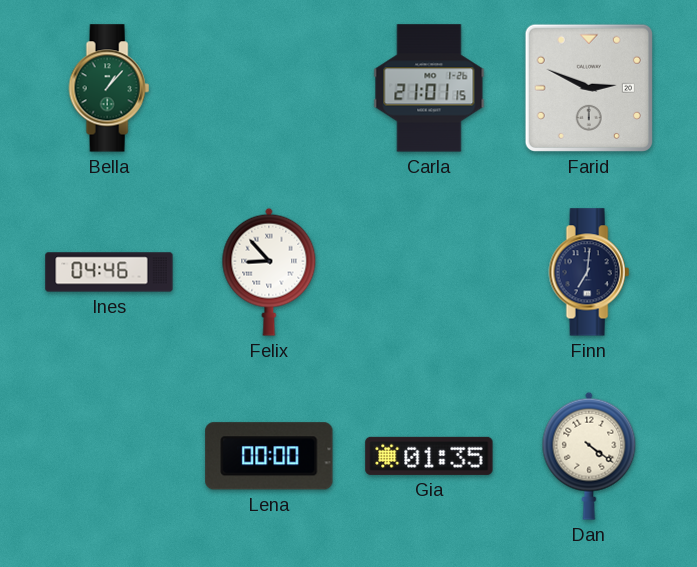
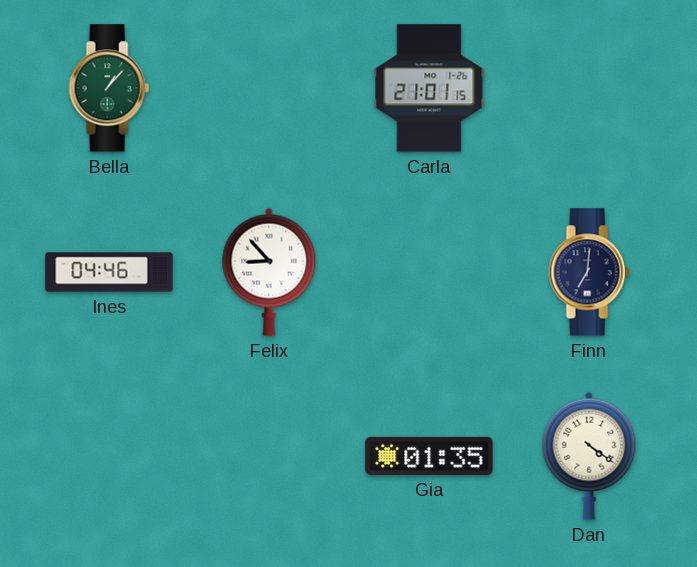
Farid: 2:49 -> none
Lena: 00:00 -> none
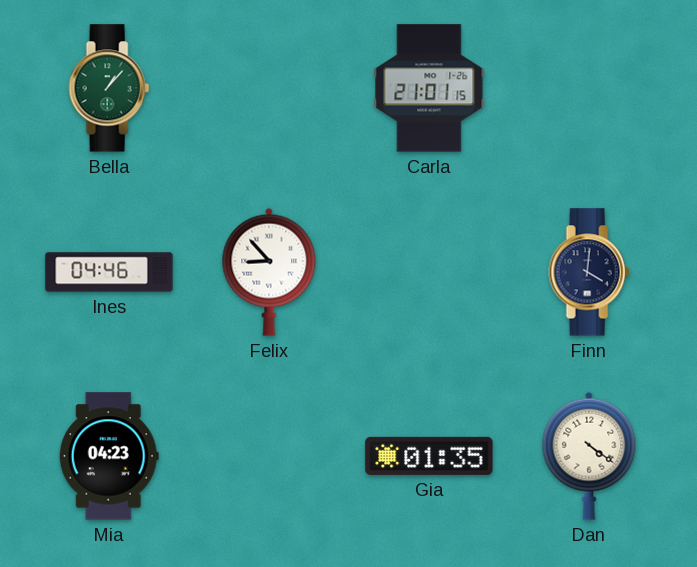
Finn: 7:01 -> 4:01
Mia: none -> 04:23
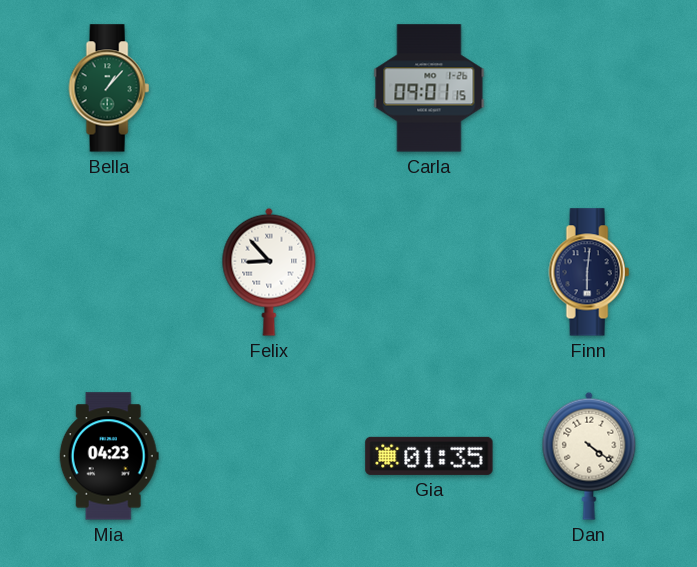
Carla: 21:01 -> 09:01
Ines: 04:46 -> none
Finn: 4:01 -> 6:01
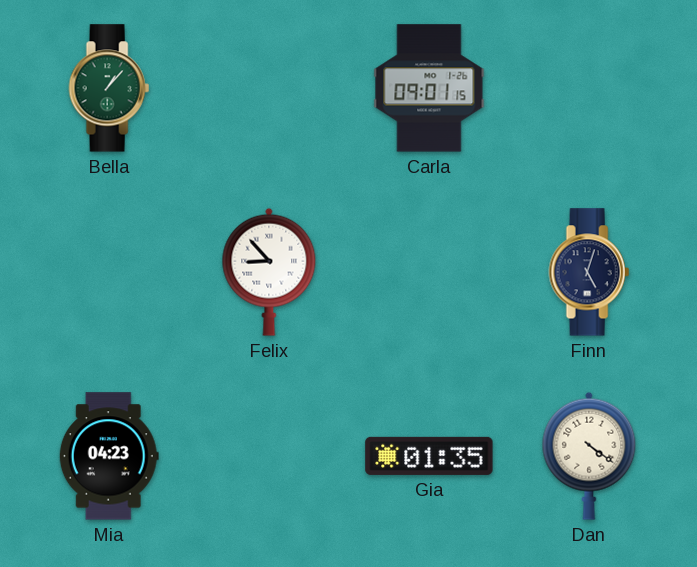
Finn: 6:01 -> 5:03
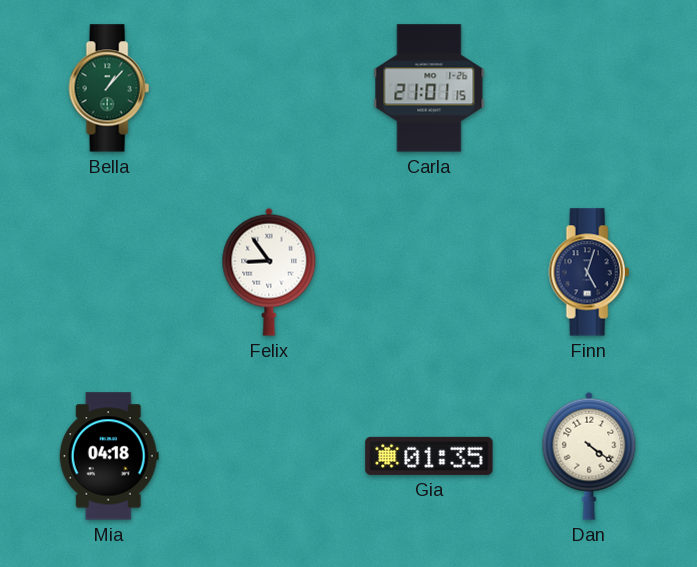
Carla: 09:01 -> 21:01
Felix: 8:53 -> 8:54
Mia: 04:23 -> 04:18
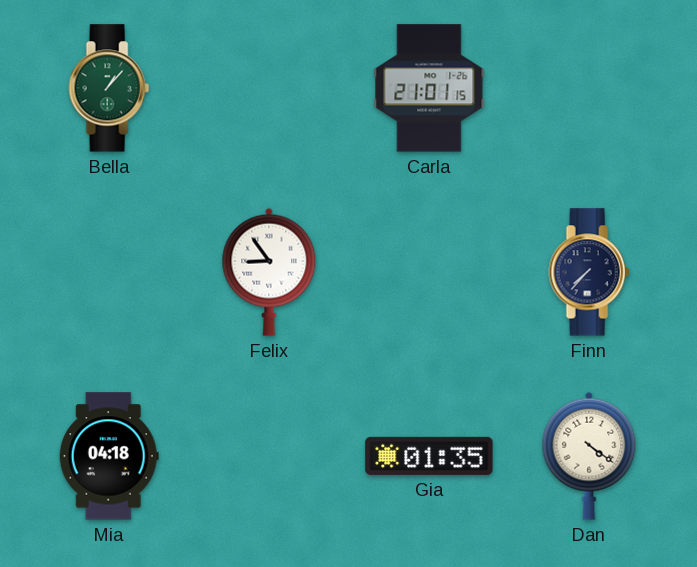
Finn: 5:03 -> 7:37
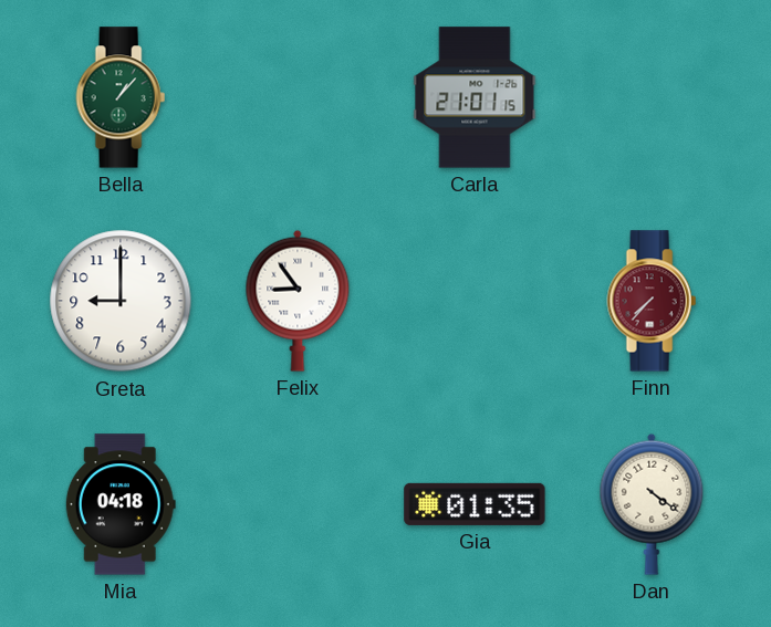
Greta: none -> 9:00
Finn dial: navy -> burgundy
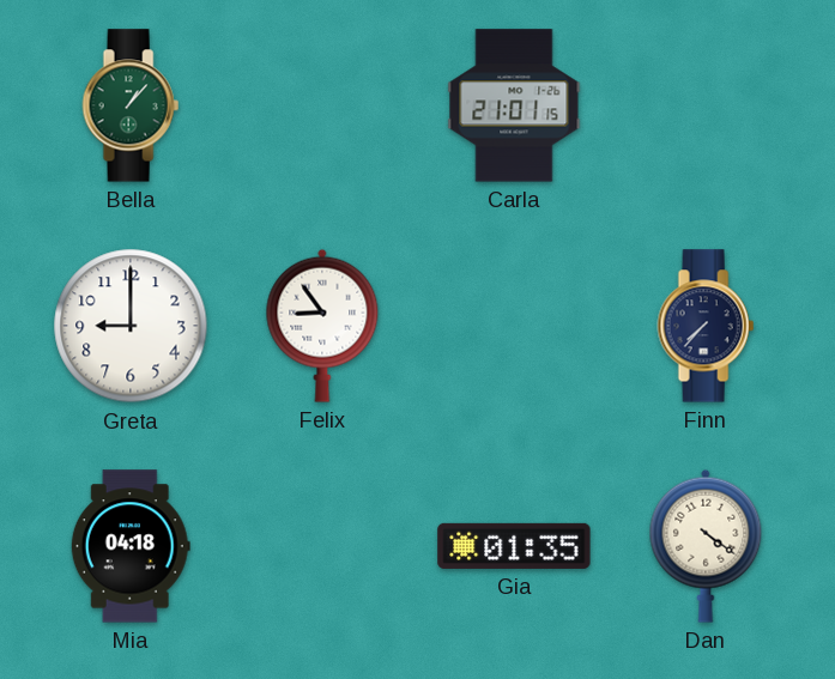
Finn dial: burgundy -> navy
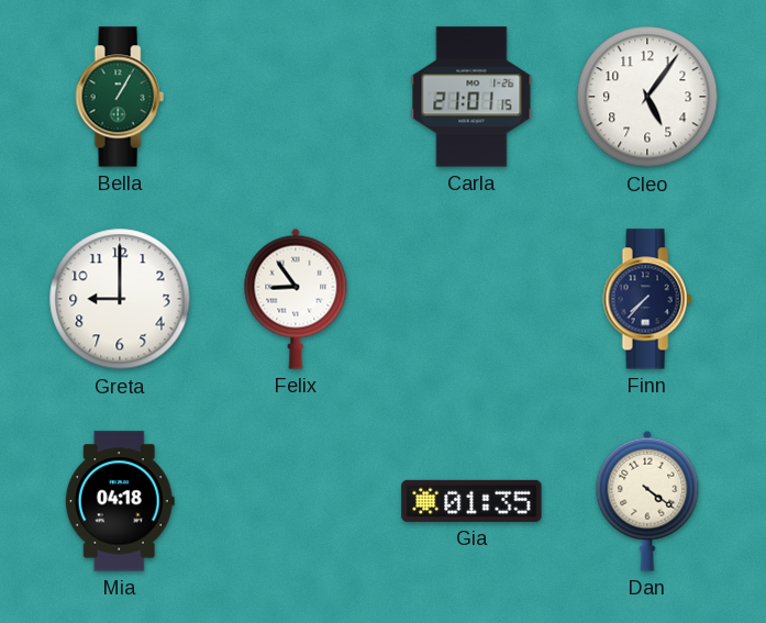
Bella: 1:07 -> 1:05
Cleo: none -> 5:06
